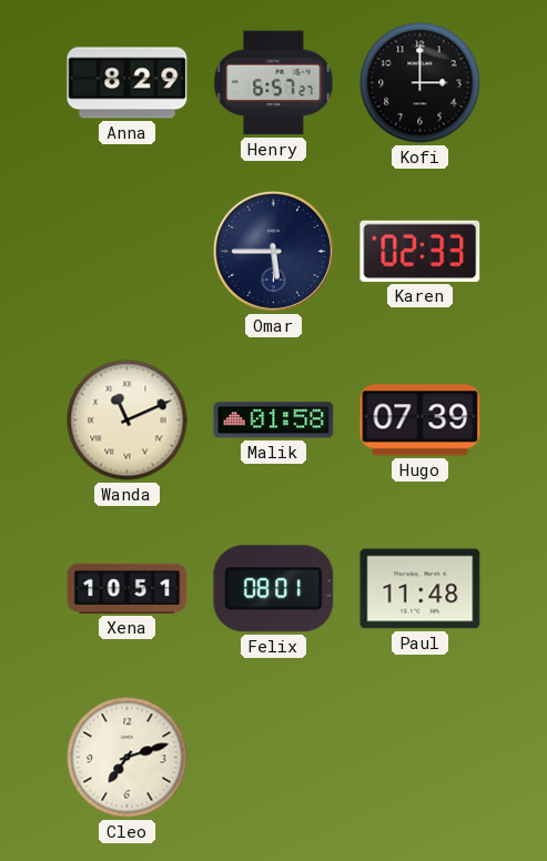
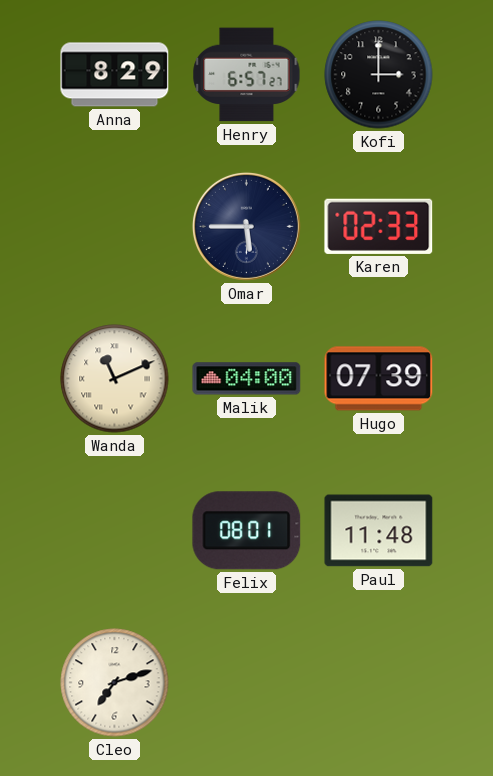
Malik: 01:58 -> 04:00
Xena: 10:51 -> none
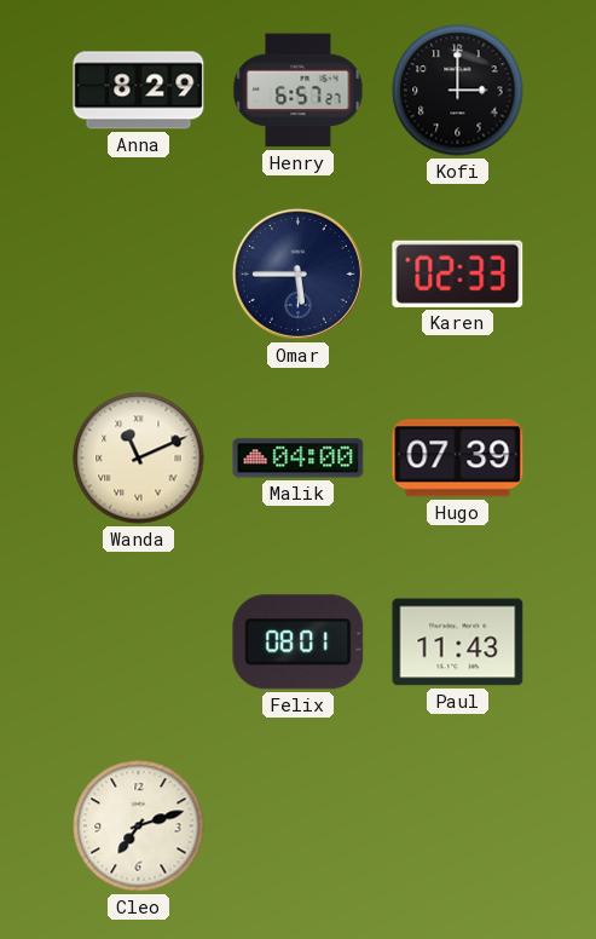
Paul: 11:48 -> 11:43
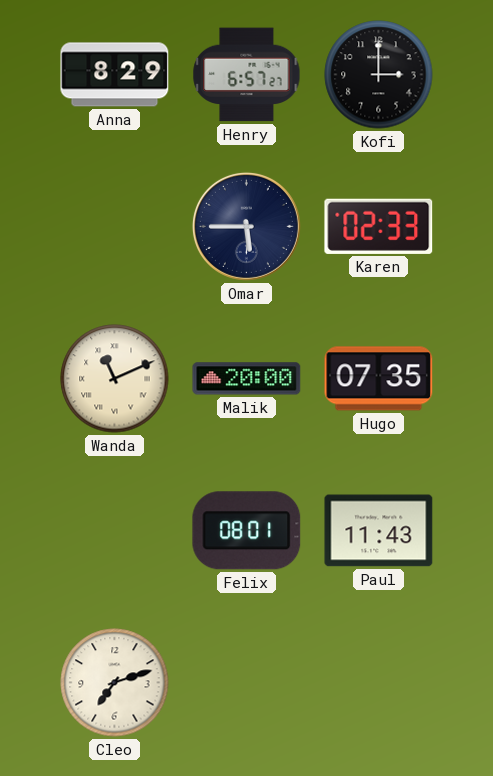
Malik: 04:00 -> 20:00
Hugo: 07:39 -> 07:35
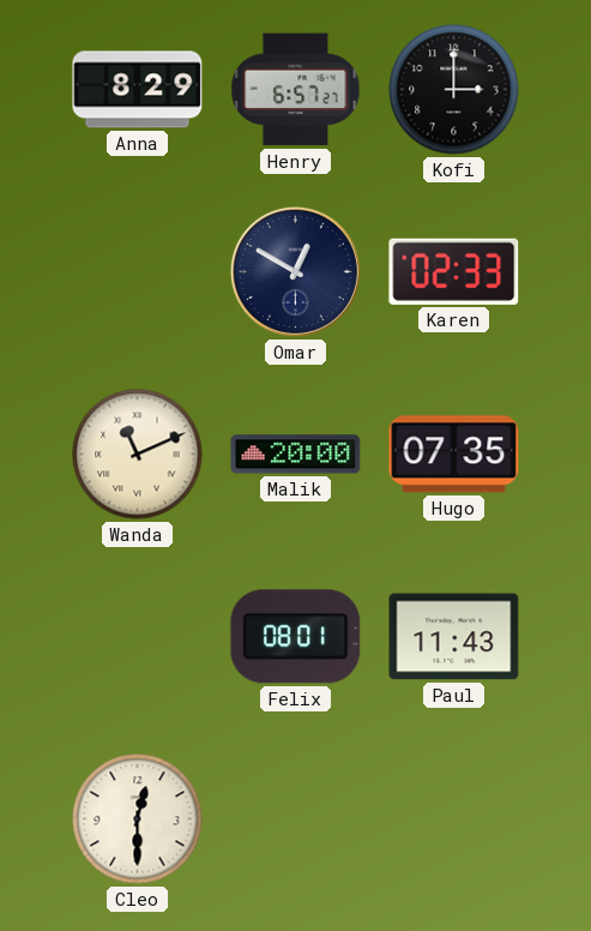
Omar: 5:45 -> 12:50
Cleo: 7:12 -> 12:30
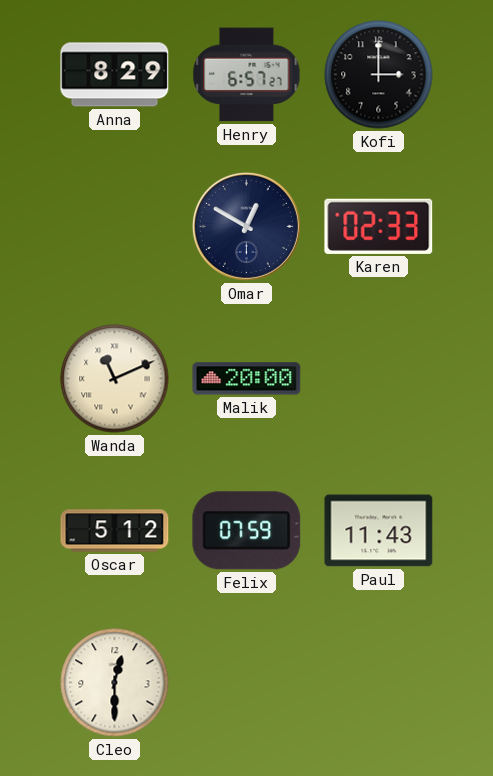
Hugo: 07:35 -> none
Oscar: none -> 5:12
Felix: 08:01 -> 07:59
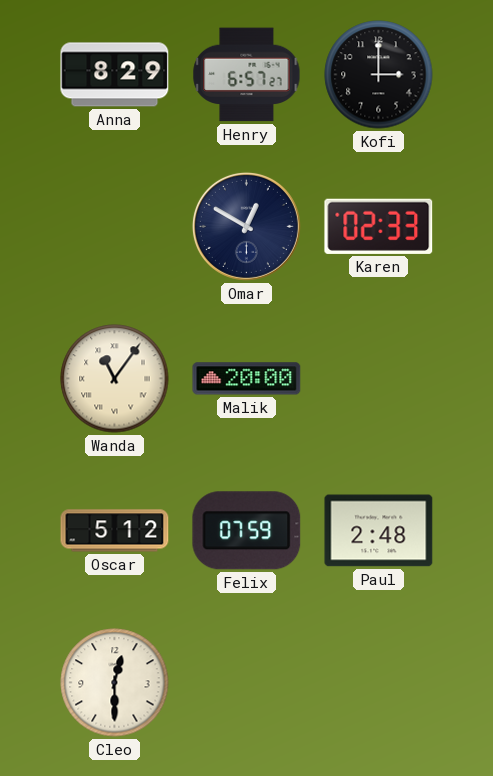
Wanda: 11:11 -> 11:06
Paul: 11:43 -> 2:48
